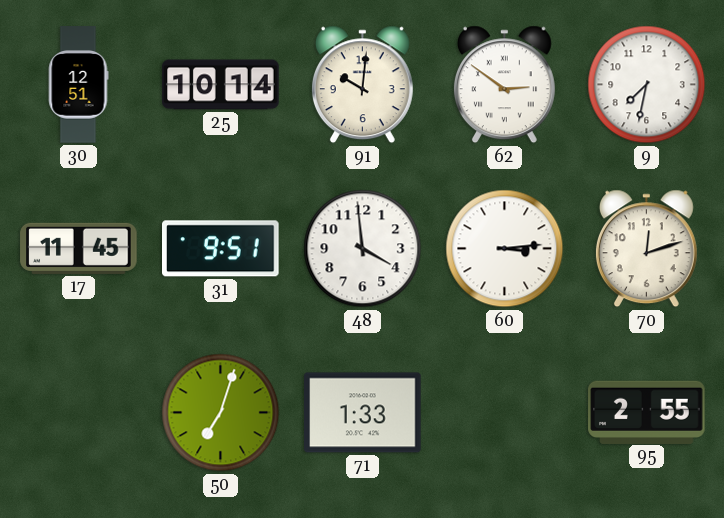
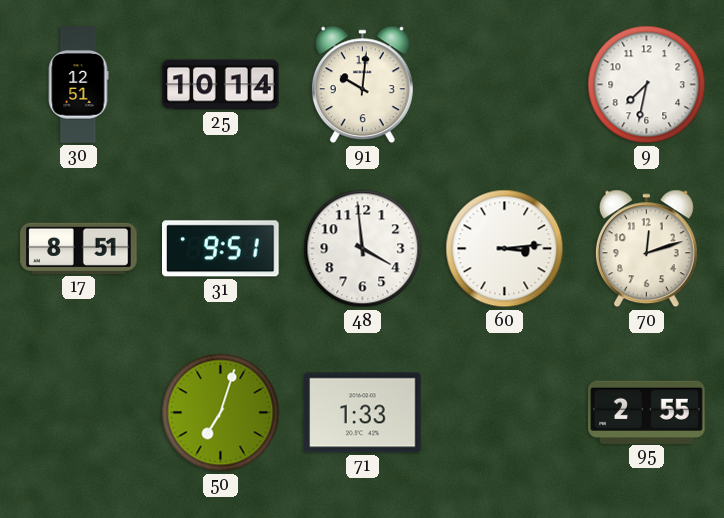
62: 2:51 -> none
17: 11:45 -> 8:51
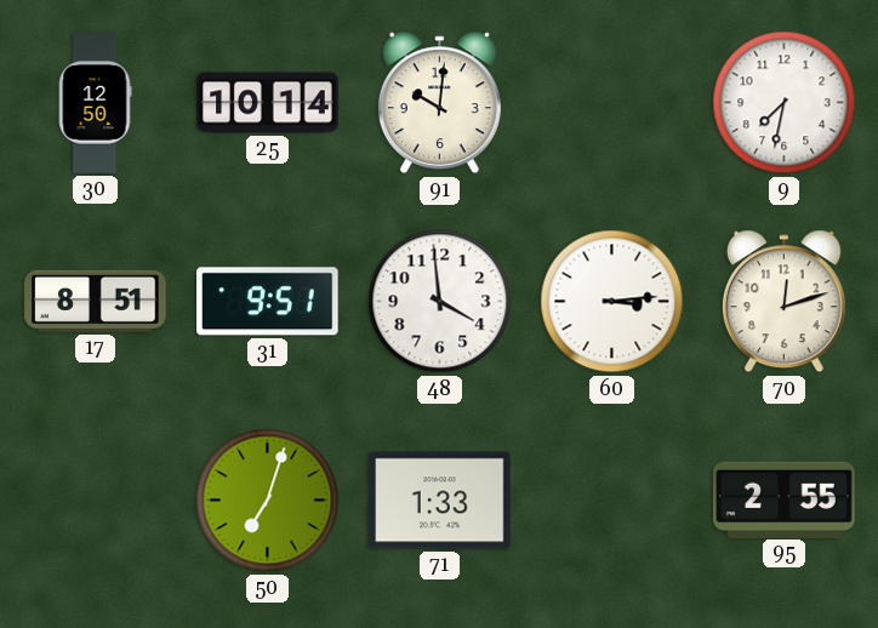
30: 12:51 -> 12:50
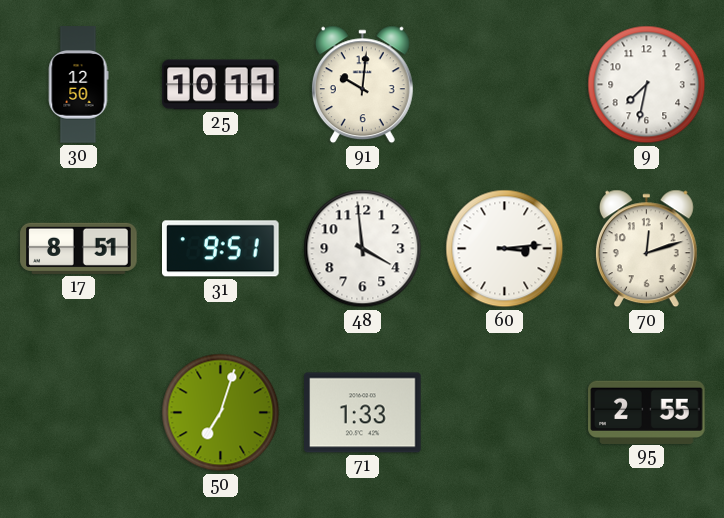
25: 10:14 -> 10:11
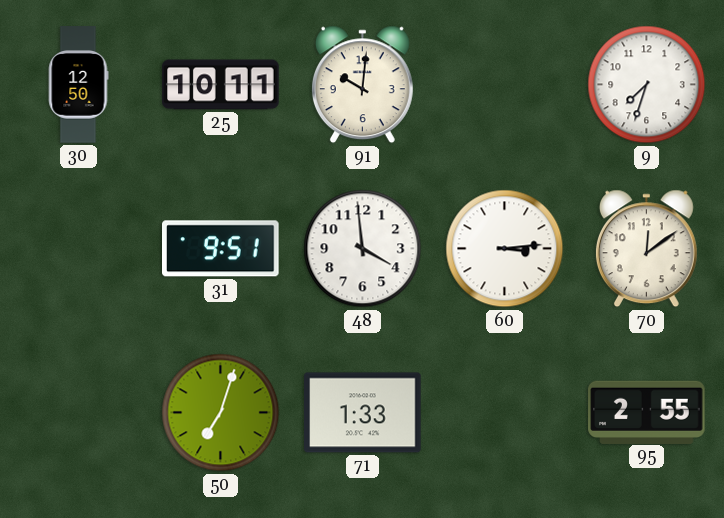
9: 7:32 -> 7:33
17: 8:51 -> none
70: 12:12 -> 12:09
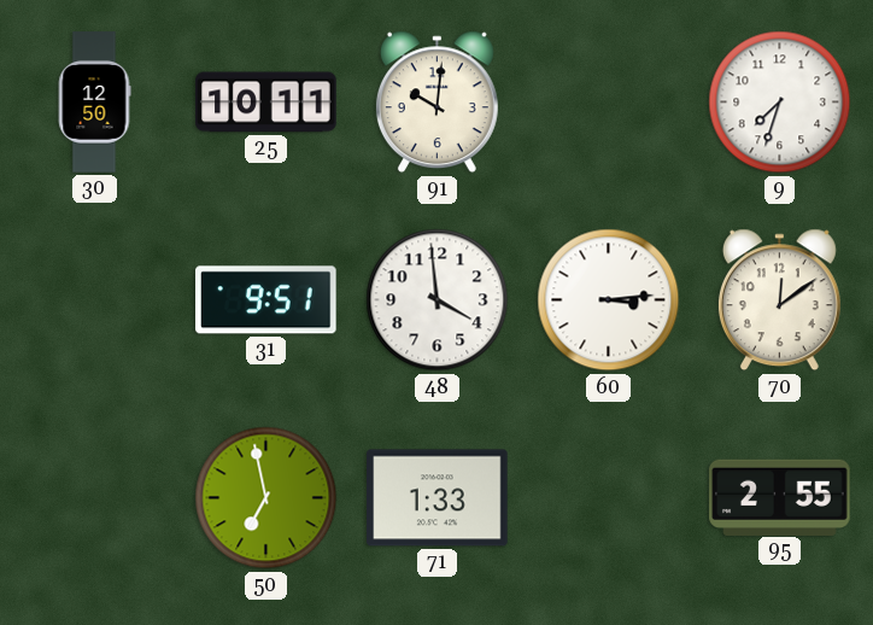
50: 7:03 -> 6:58
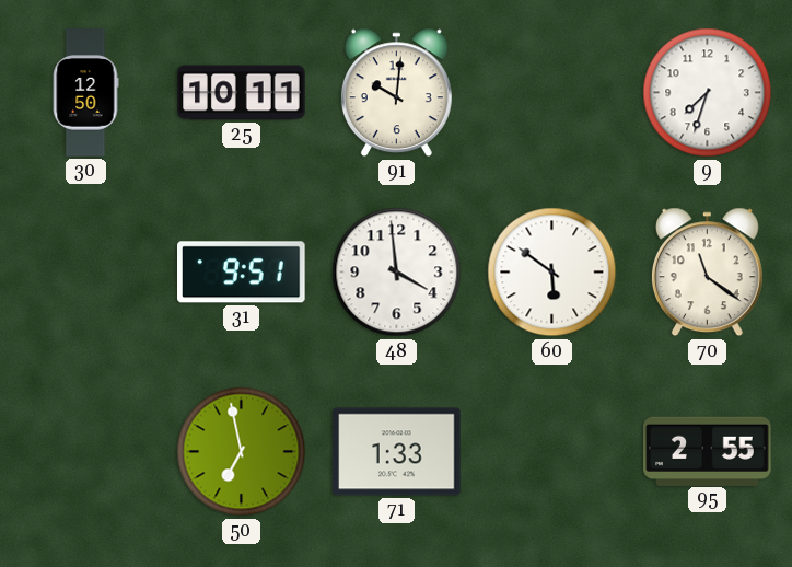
60: 3:14 -> 5:51
70: 12:09 -> 11:21
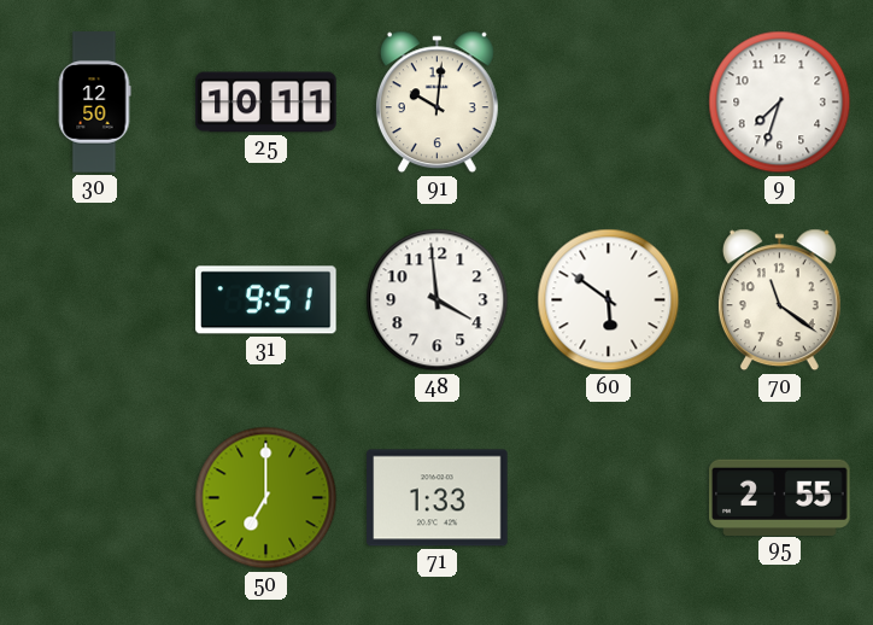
50: 6:58 -> 7:00
